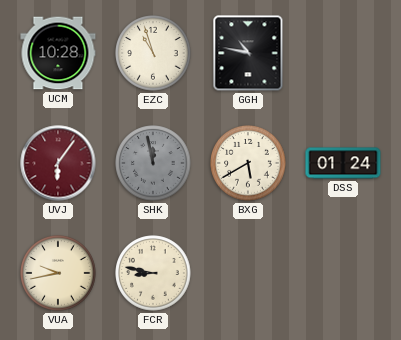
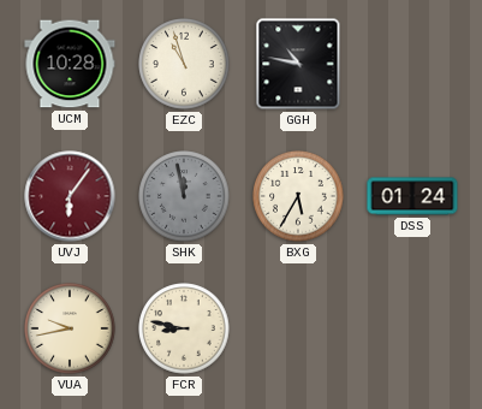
BXG: 5:40 -> 5:35
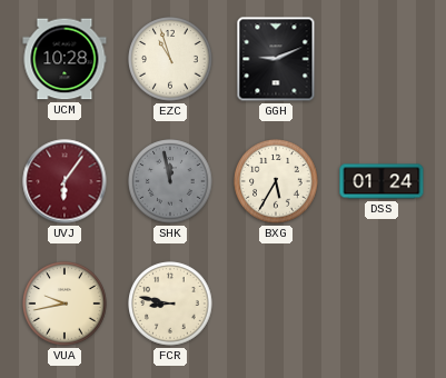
GGH: 10:47 -> 9:11
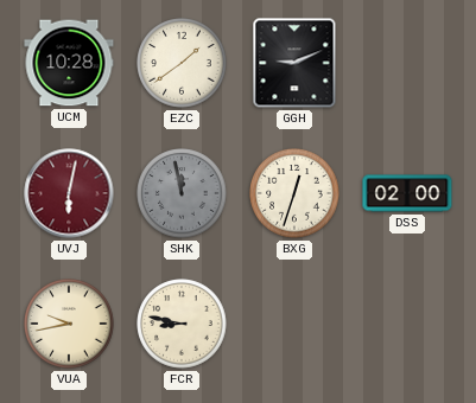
EZC: 10:57 -> 1:39
UVJ: 6:06 -> 6:02
BXG: 5:35 -> 12:33
DSS: 01:24 -> 02:00
